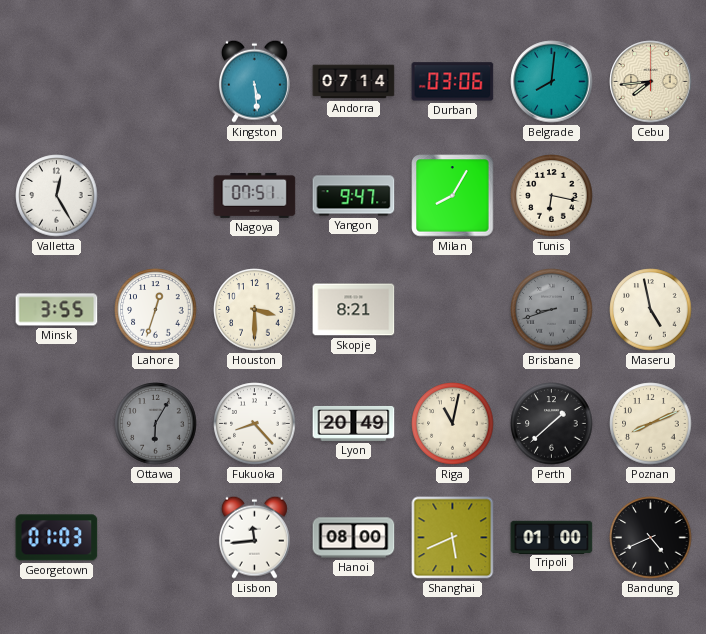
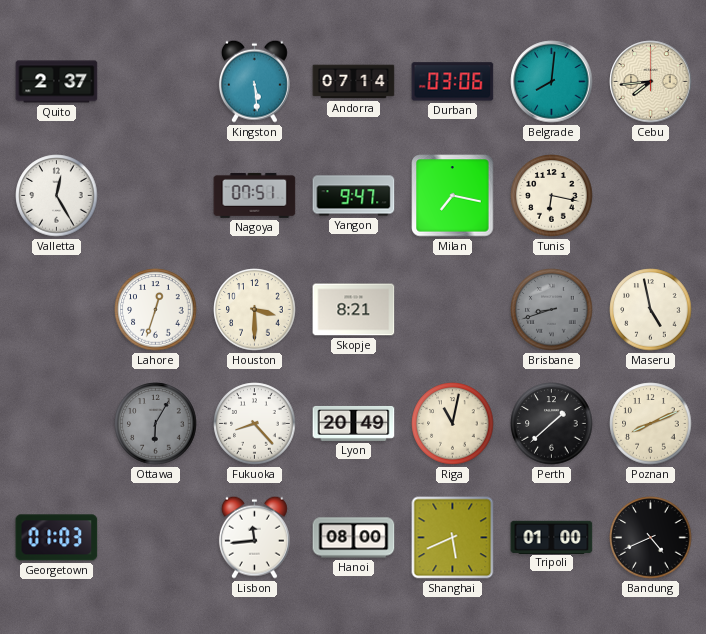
Quito: none -> 2:37
Milan: 8:05 -> 7:17
Minsk: 3:55 -> none
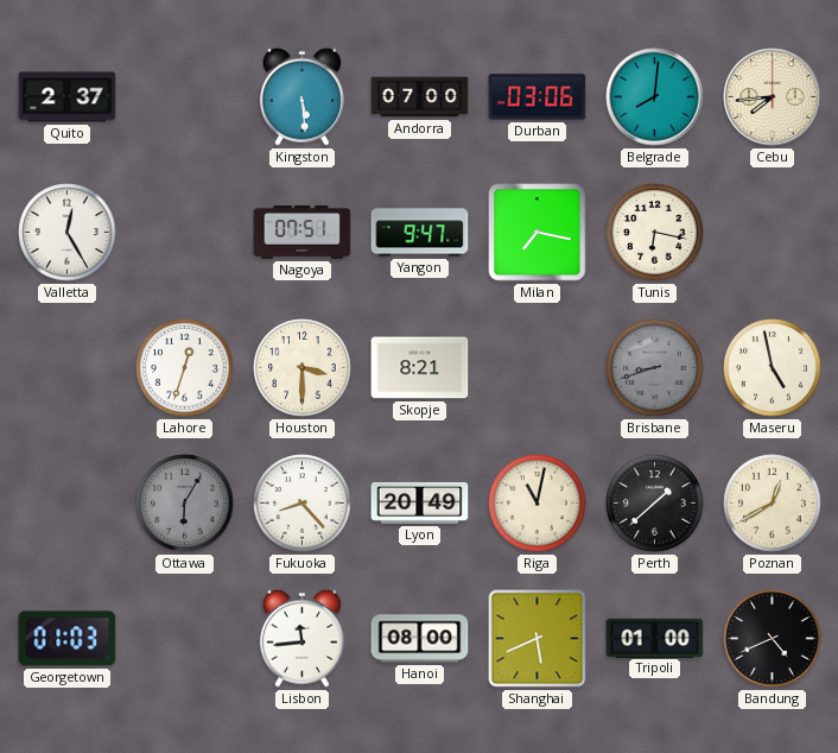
Andorra: 07:14 -> 07:00
Poznan: 8:11 -> 12:40
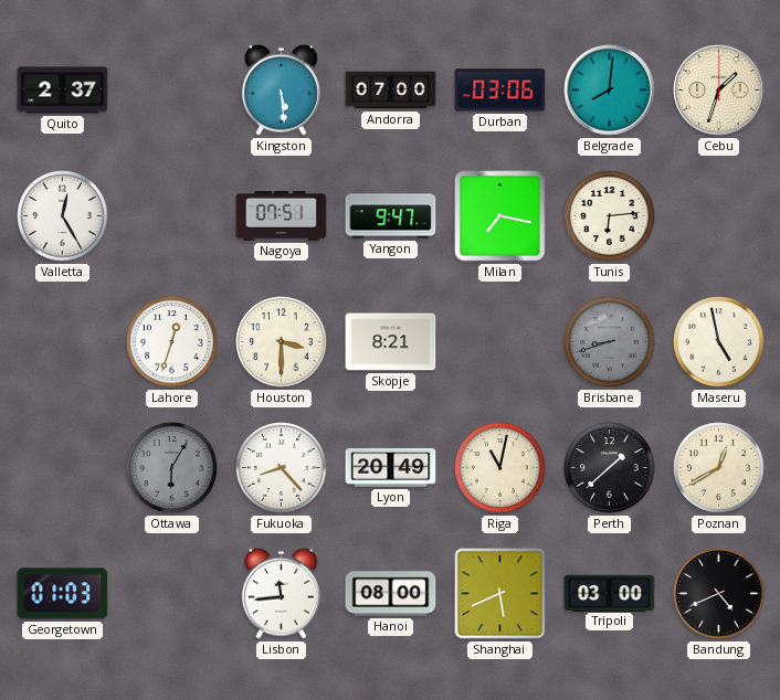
Cebu: 7:44 -> 1:33
Tunis: 6:17 -> 6:14
Tripoli: 01:00 -> 03:00
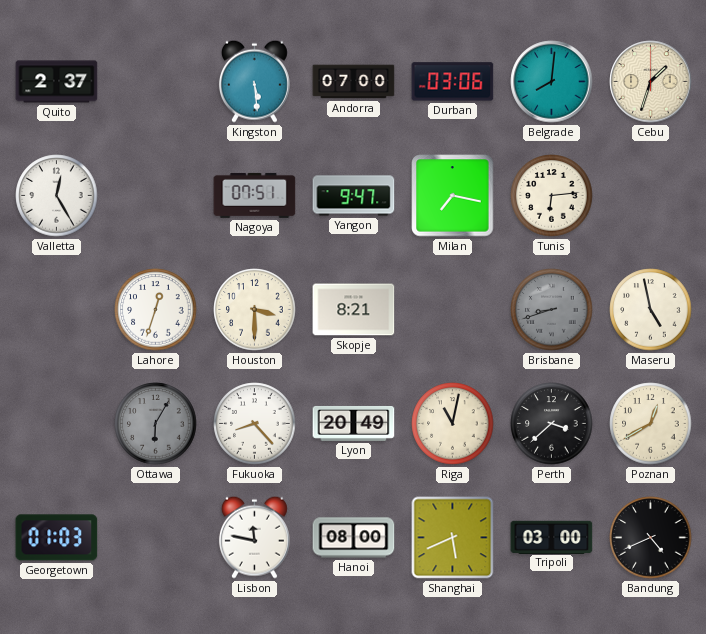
Perth: 1:38 -> 3:38
Lisbon: 11:44 -> 11:47
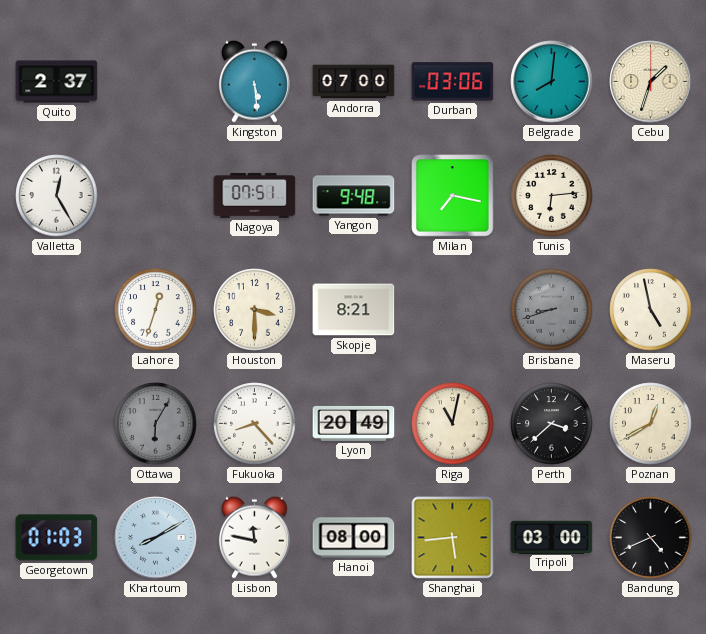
Yangon: 9:47 -> 9:48
Khartoum: none -> 8:10
Shanghai: 5:41 -> 5:44
